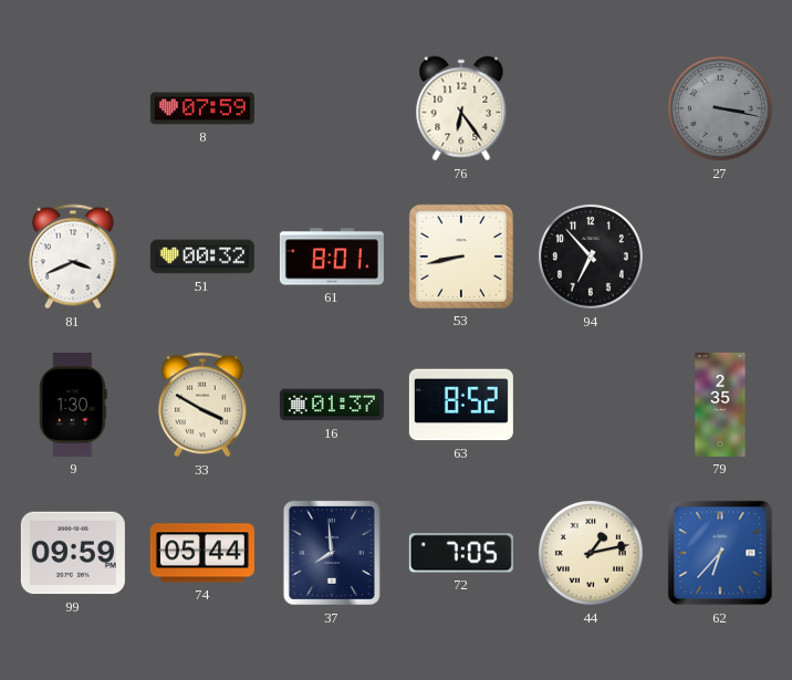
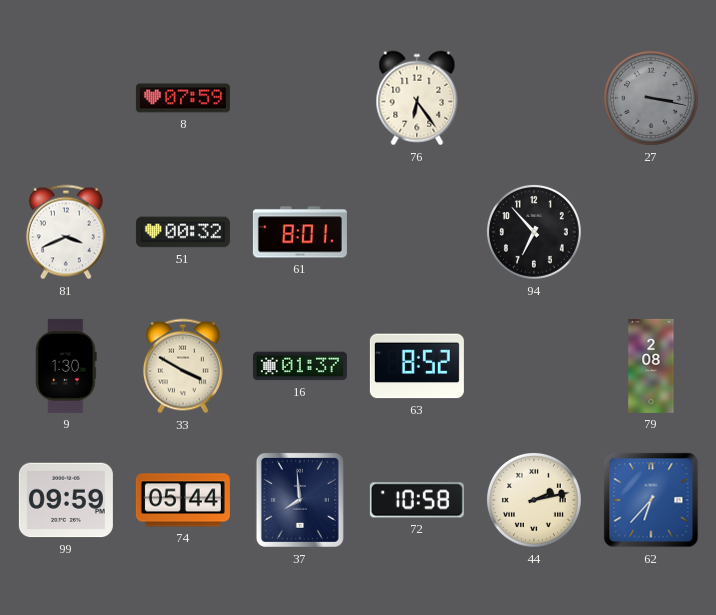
53: 8:43 -> none
79: 2:35 -> 2:08
72: 7:05 -> 10:58
44: 1:13 -> 2:13
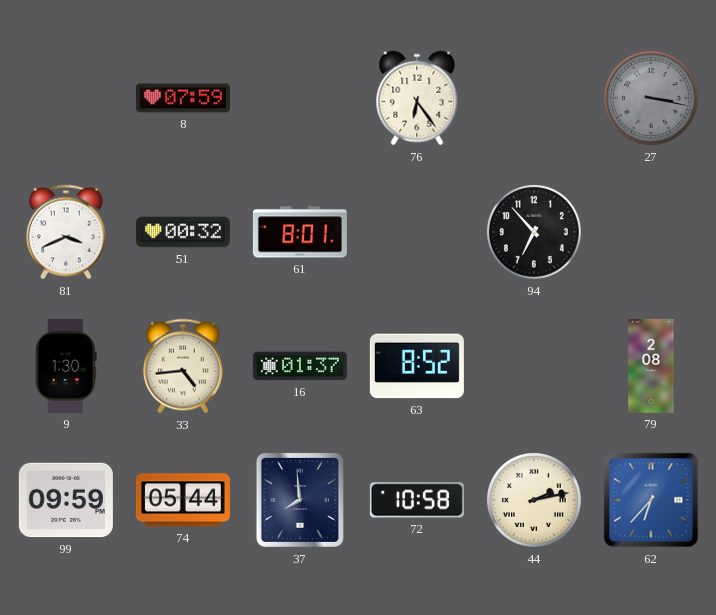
33: 3:50 -> 4:44
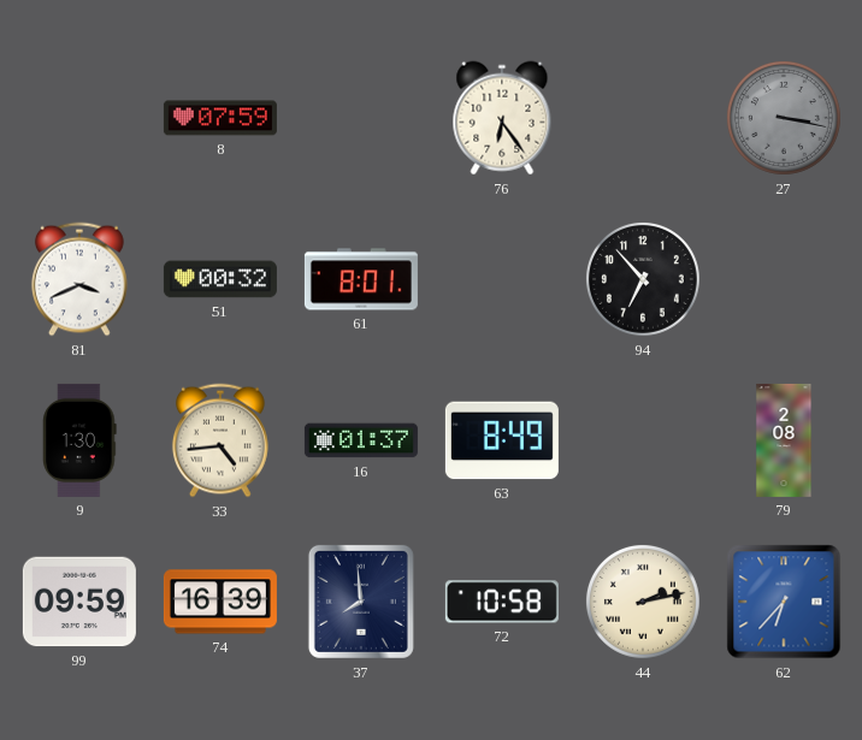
63: 8:52 -> 8:49
74: 05:44 -> 16:39
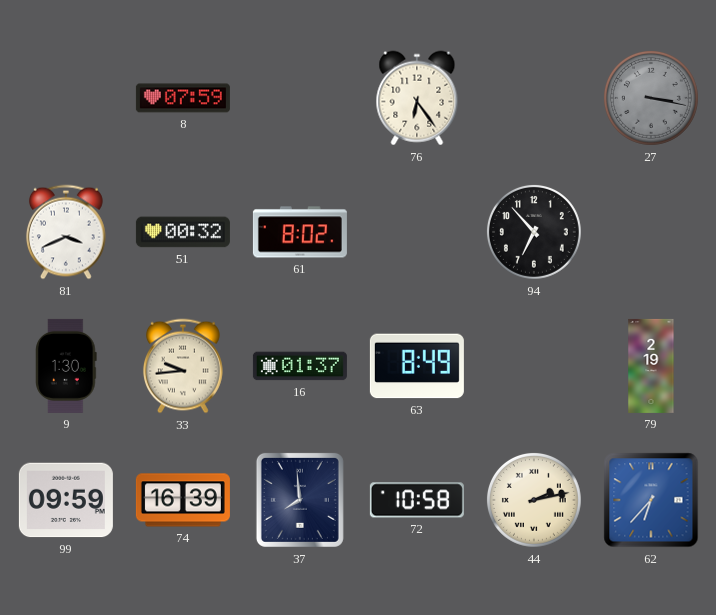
61: 8:01 -> 8:02
33: 4:44 -> 9:44
79: 2:08 -> 2:19
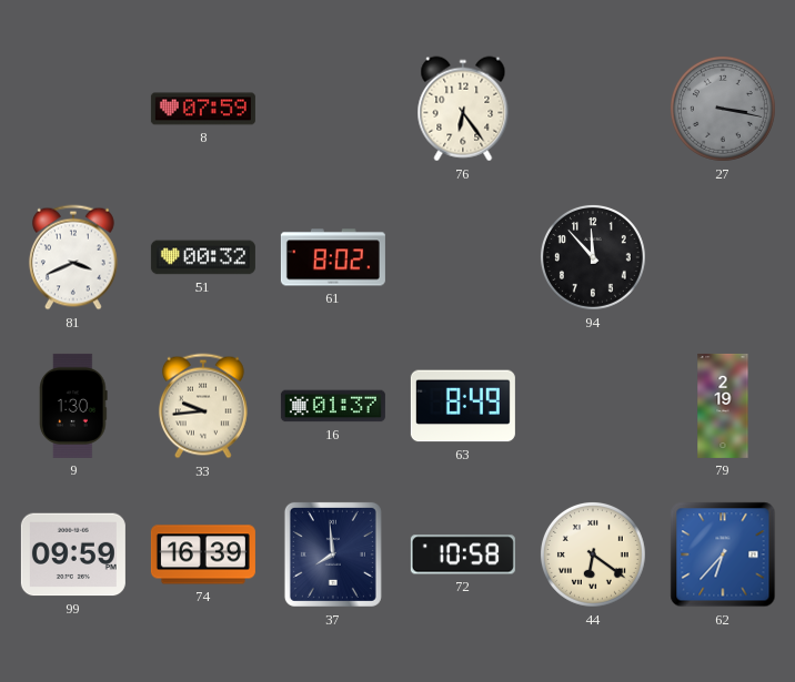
94: 6:53 -> 11:53
44: 2:13 -> 6:21
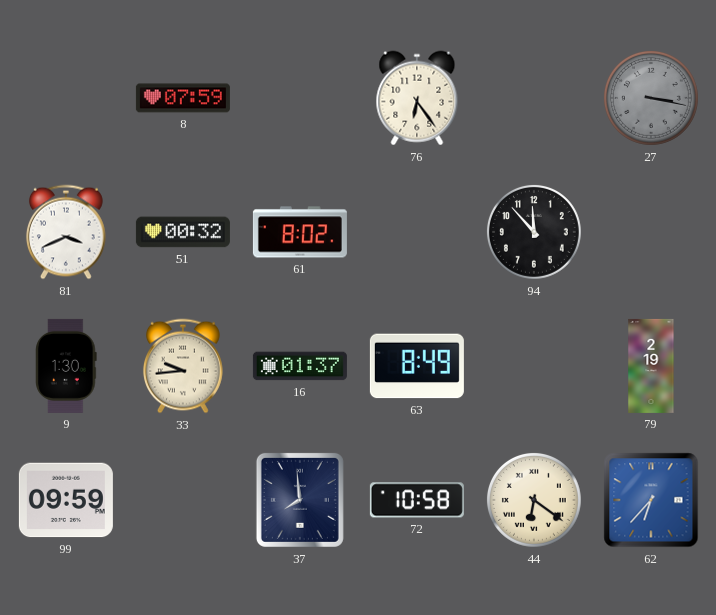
74: 16:39 -> none
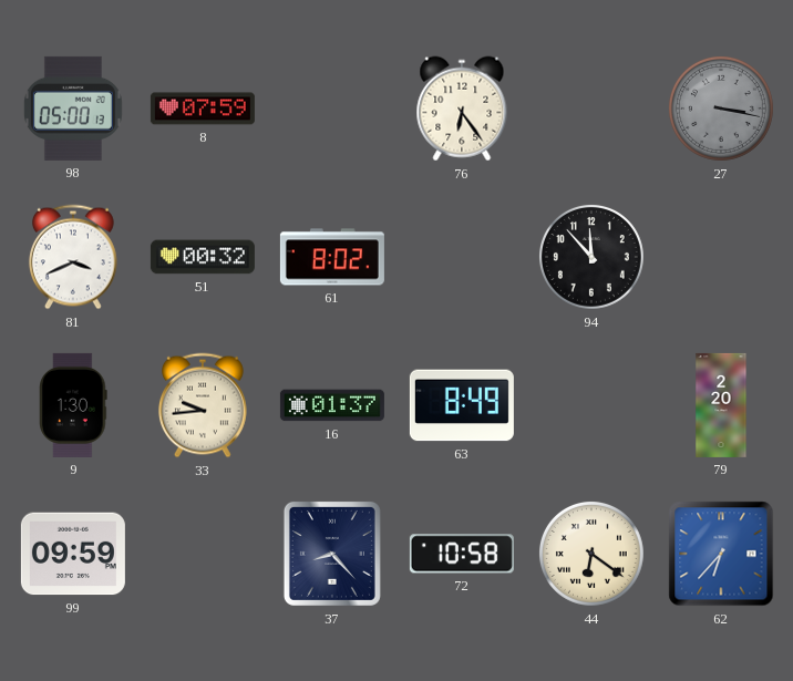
98: none -> 05:00
79: 2:19 -> 2:20
37: 7:59 -> 8:23
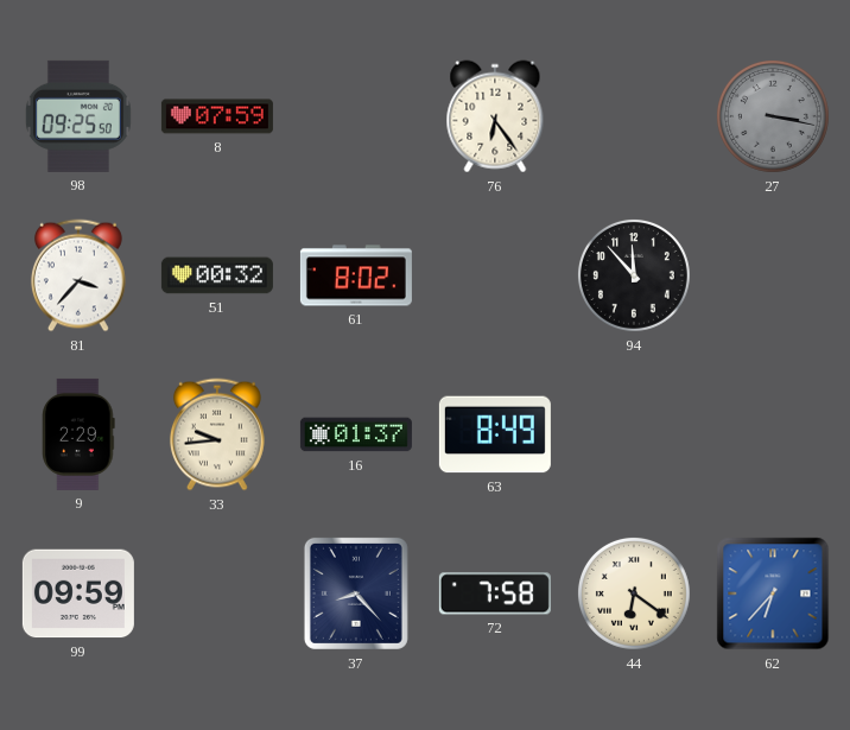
98: 05:00 -> 09:25
81: 3:41 -> 3:37
9: 1:30 -> 2:29
79: 2:20 -> none
72: 10:58 -> 7:58
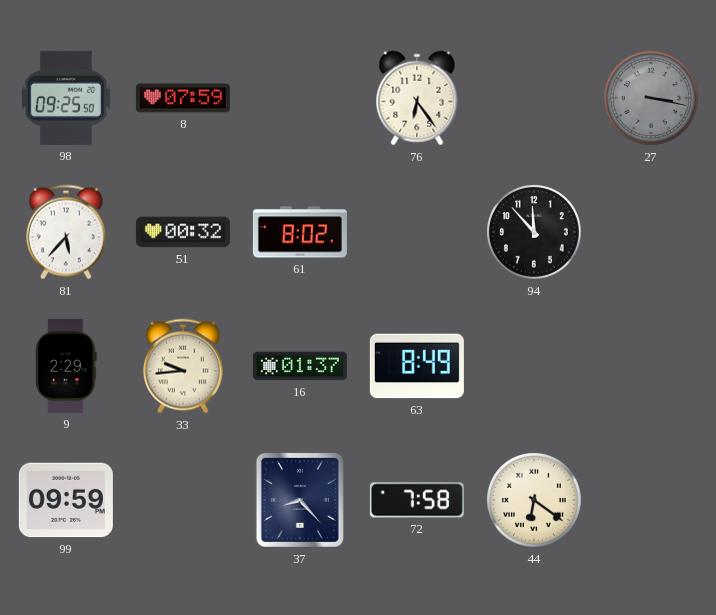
81: 3:37 -> 5:37
62: 6:37 -> none
